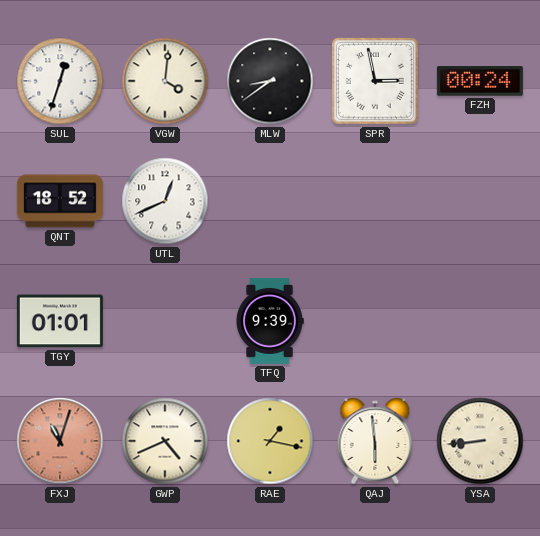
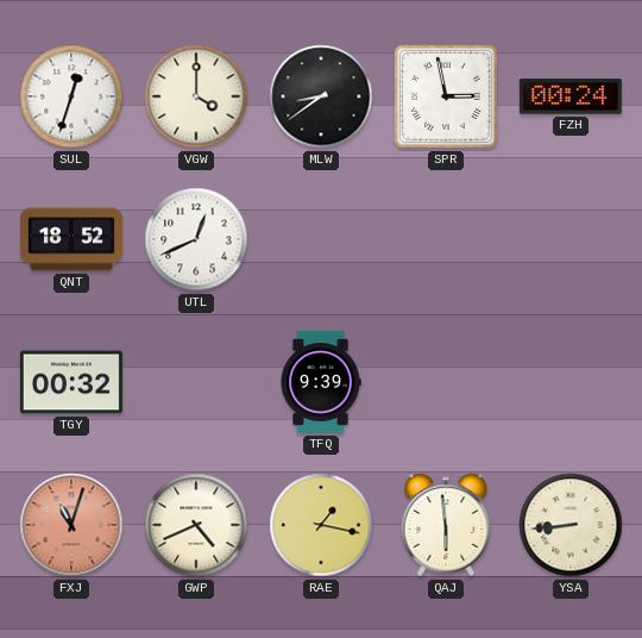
VGW: 4:01 -> 4:00
TGY: 01:01 -> 00:32
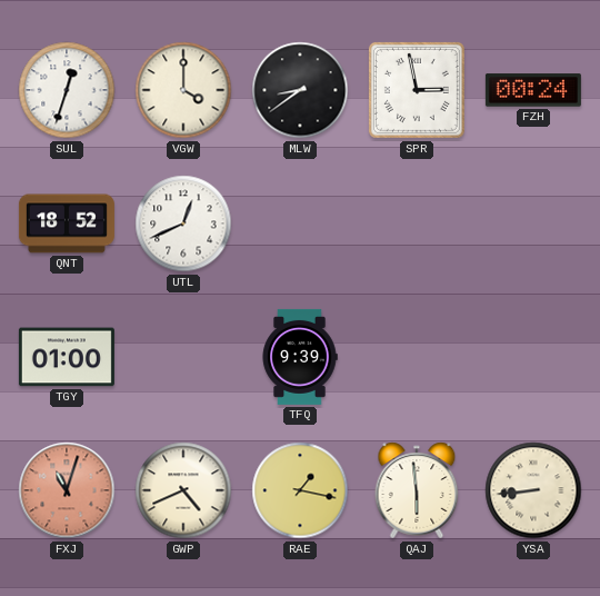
TGY: 00:32 -> 01:00
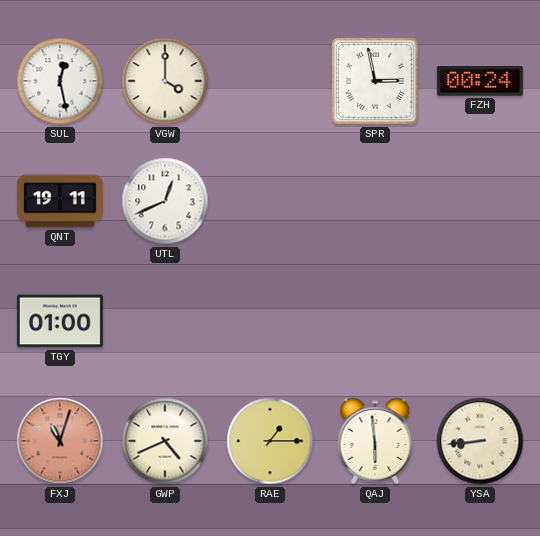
SUL: 12:33 -> 12:28
MLW: 8:39 -> none
QNT: 18:52 -> 19:11
TFQ: 9:39 -> none
RAE: 1:17 -> 1:15
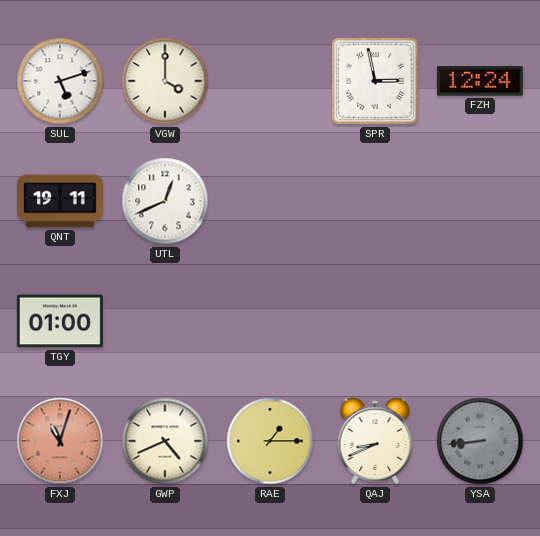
SUL: 12:28 -> 5:12
FZH: 00:24 -> 12:24
QAJ: 5:59 -> 8:41
YSA dial: cream -> grey
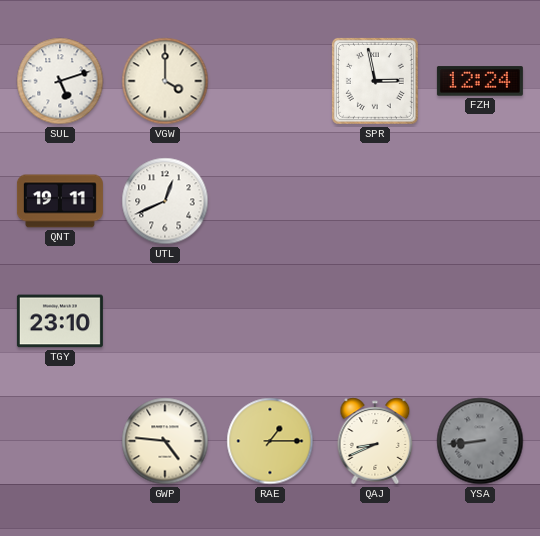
TGY: 01:00 -> 23:10
FXJ: 11:03 -> none
GWP: 4:41 -> 4:46
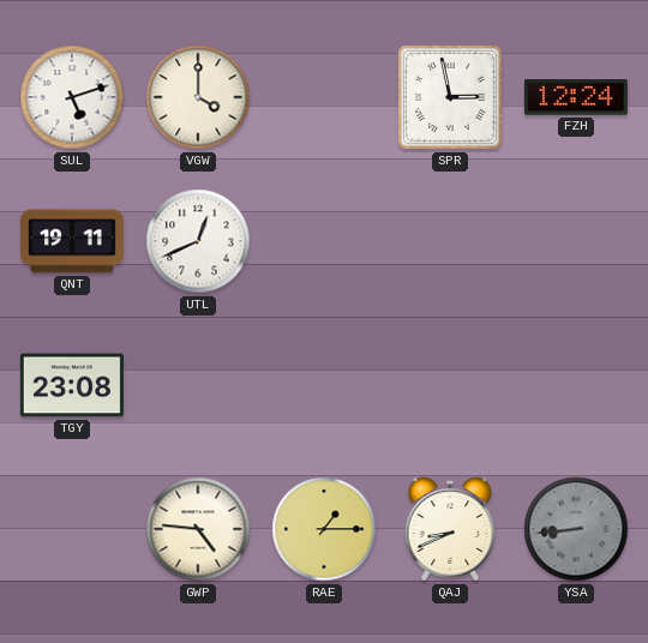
TGY: 23:10 -> 23:08
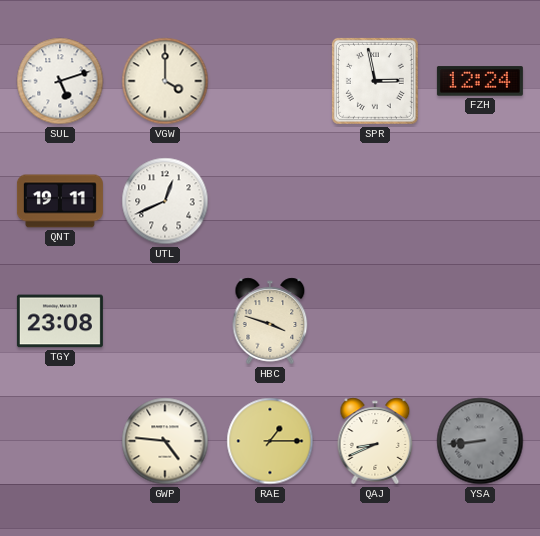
HBC: none -> 3:48
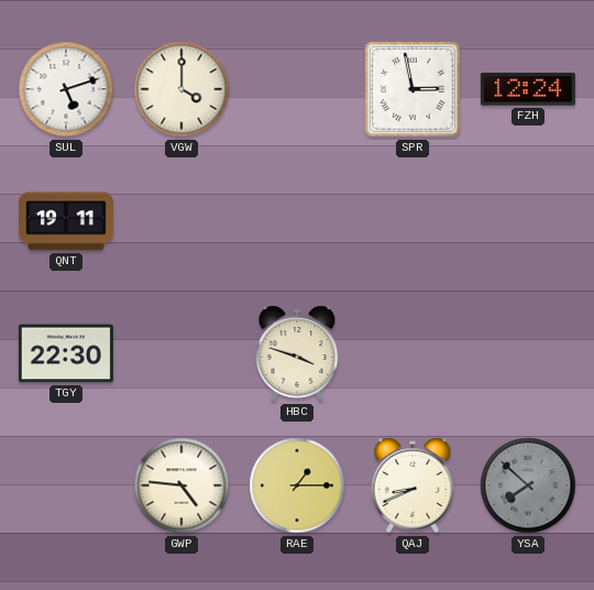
UTL: 12:41 -> none
TGY: 23:08 -> 22:30
YSA: 8:44 -> 7:52
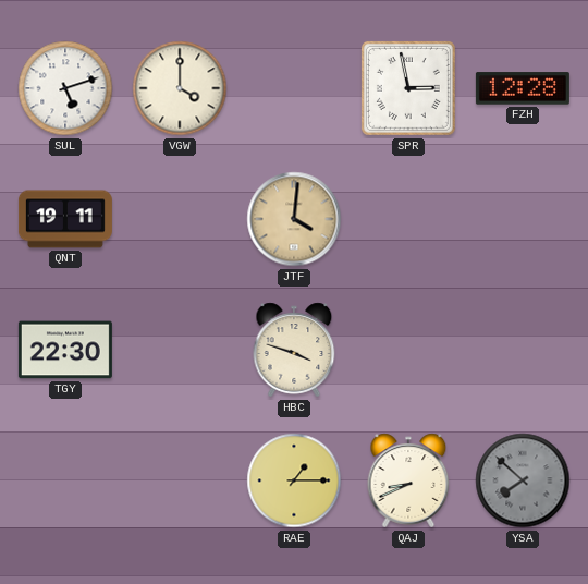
FZH: 12:24 -> 12:28
JTF: none -> 4:01
GWP: 4:46 -> none
